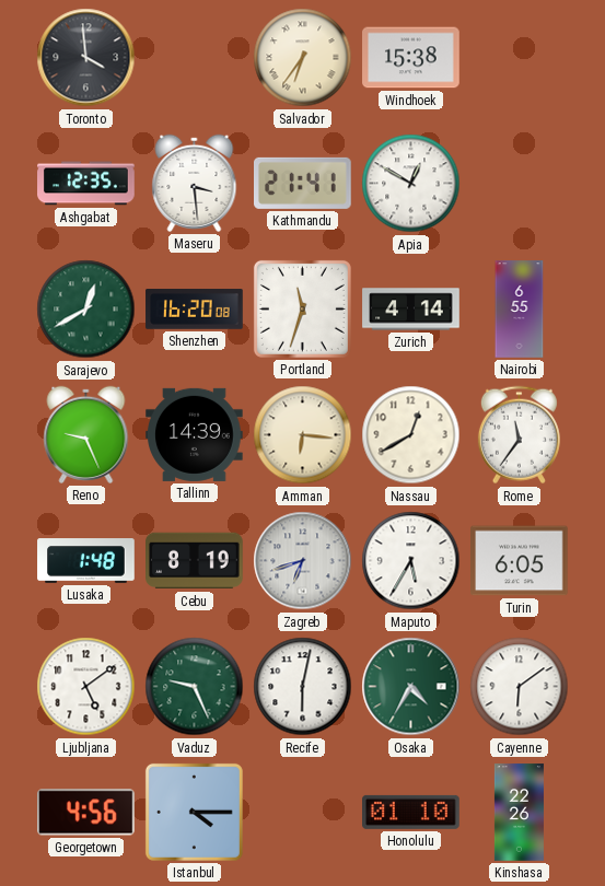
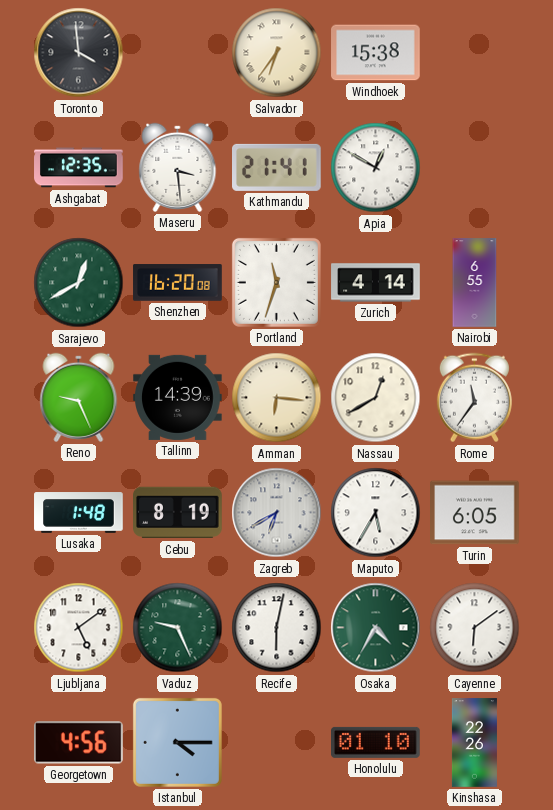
Zagreb: 6:42 -> 6:40
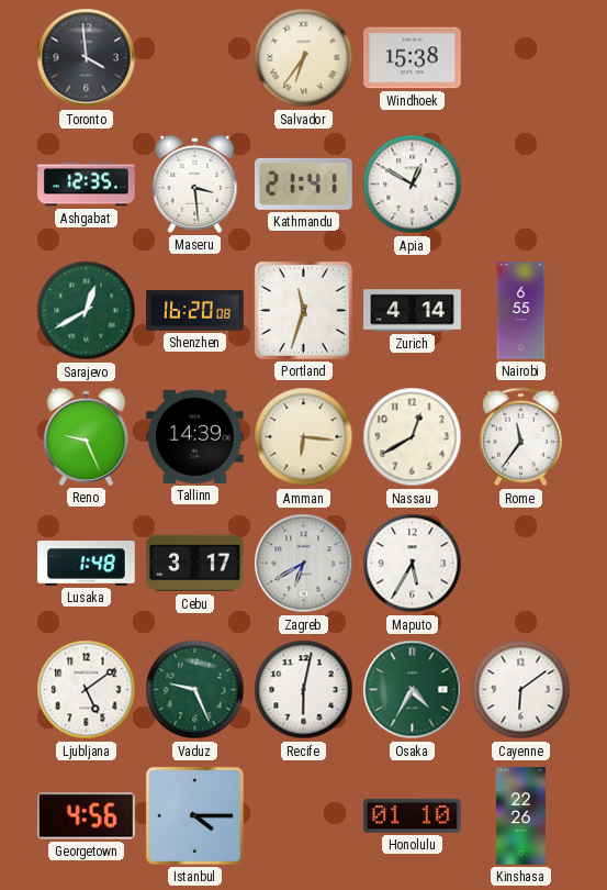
Cebu: 8:19 -> 3:17
Turin: 6:05 -> none
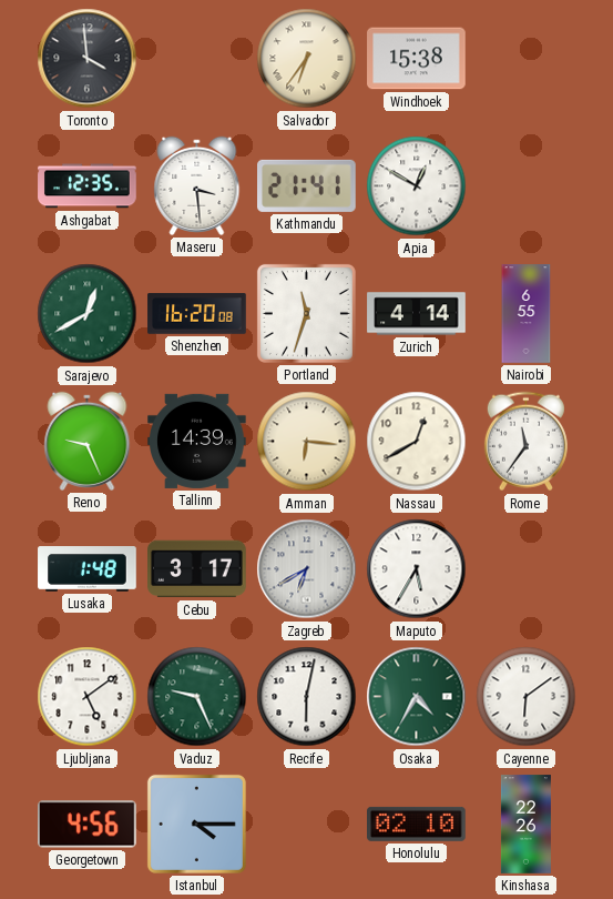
Honolulu: 01:10 -> 02:10
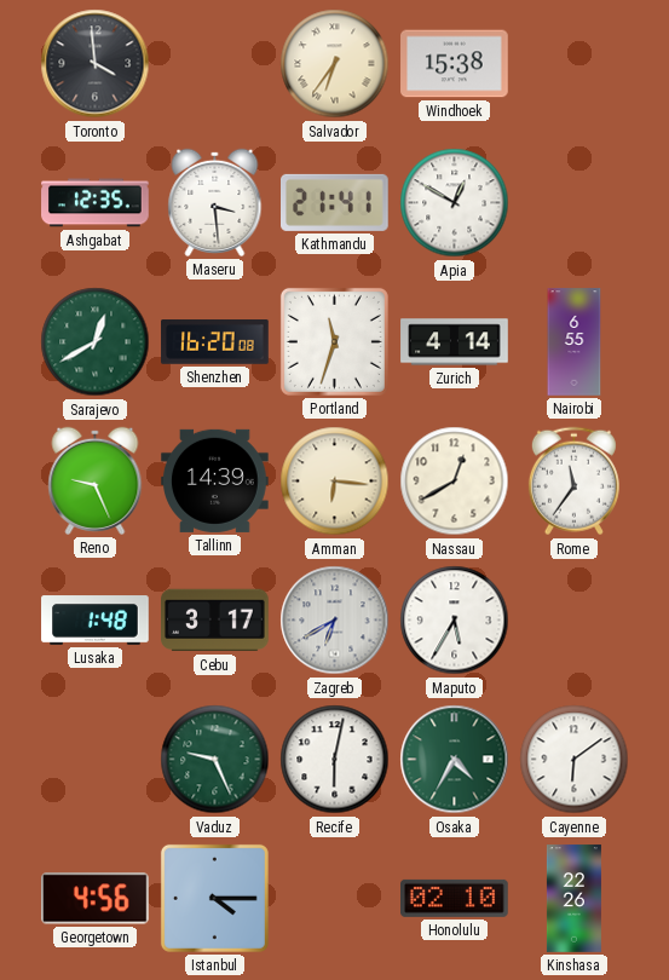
Ljubljana: 5:09 -> none
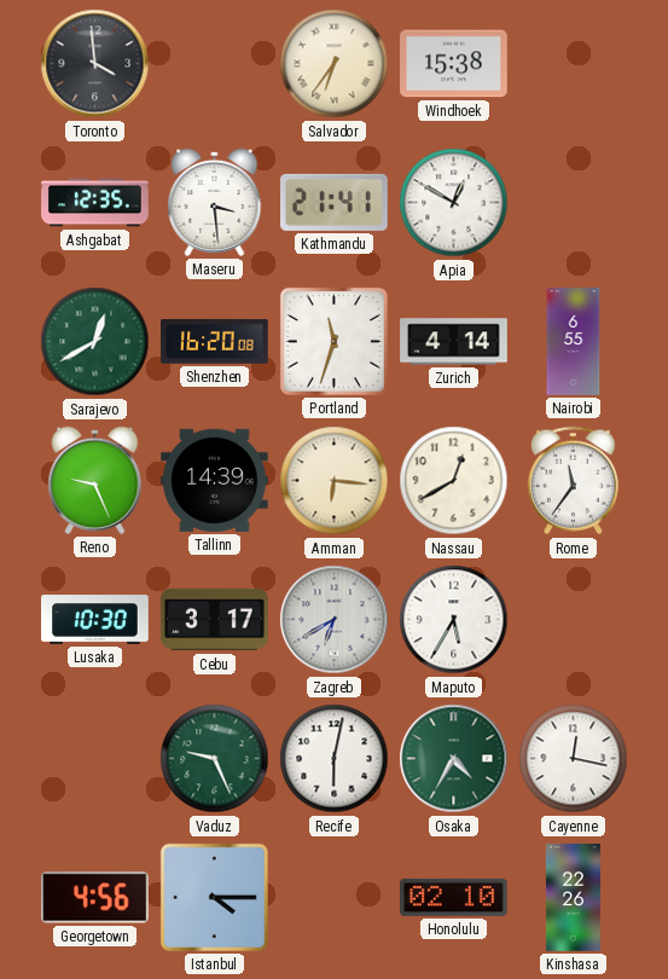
Lusaka: 1:48 -> 10:30
Cayenne: 6:09 -> 12:17
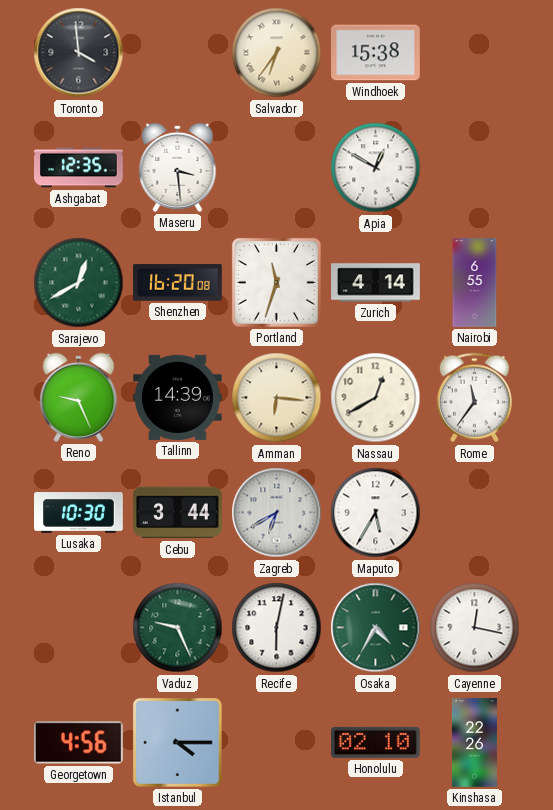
Kathmandu: 21:41 -> none
Cebu: 3:17 -> 3:44
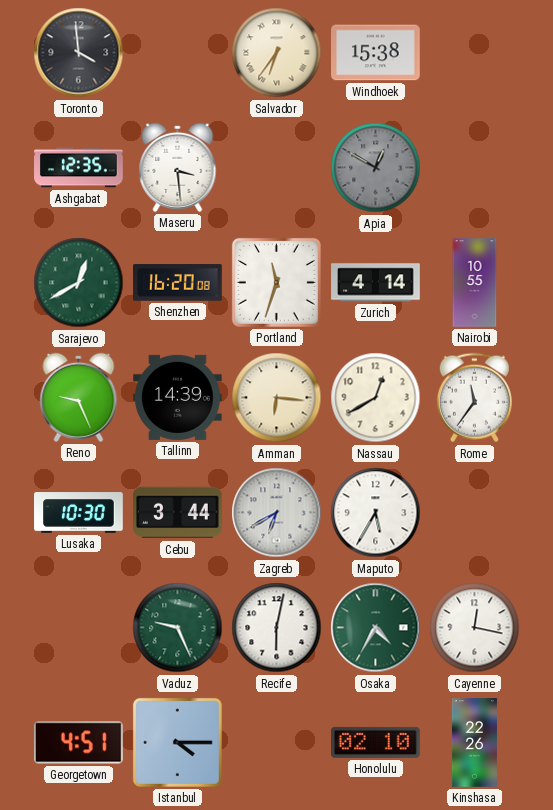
Apia dial: white -> grey
Nairobi: 6:55 -> 10:55
Georgetown: 4:56 -> 4:51
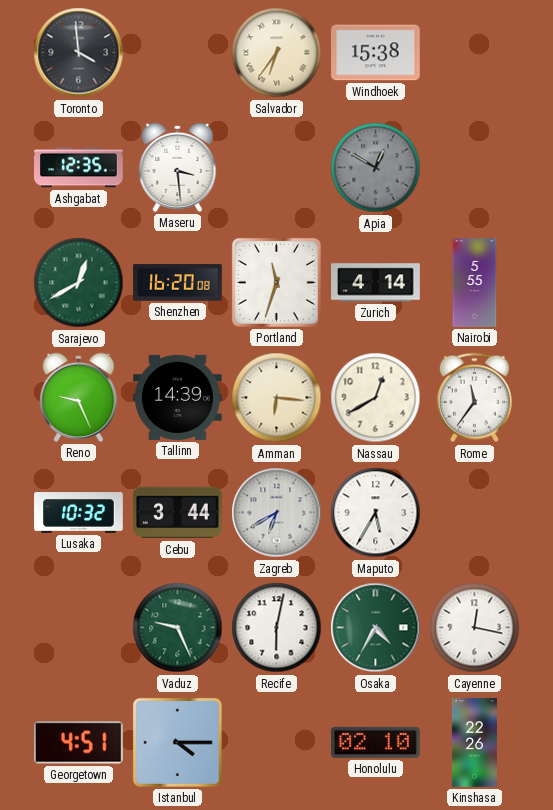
Nairobi: 10:55 -> 5:55
Lusaka: 10:30 -> 10:32
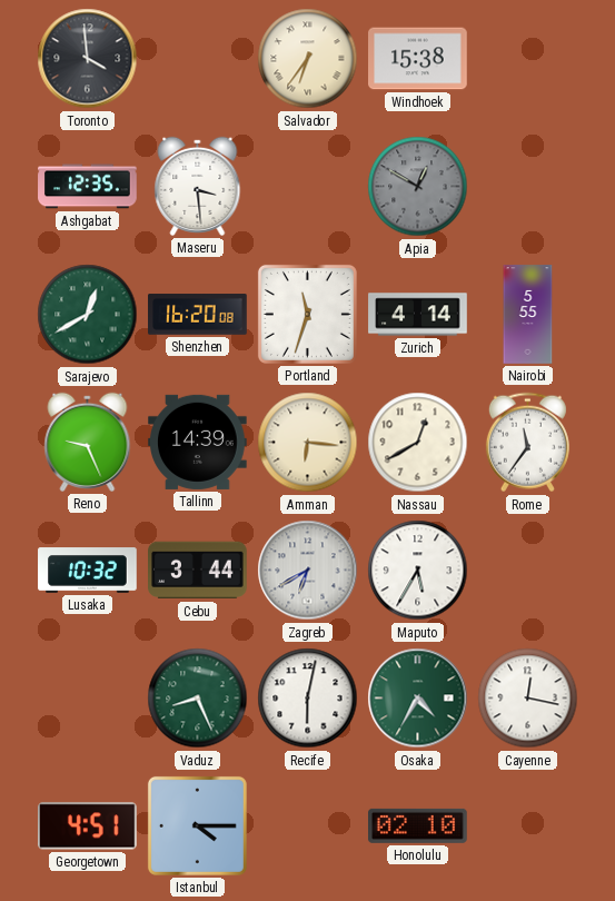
Vaduz: 9:26 -> 8:26
Kinshasa: 22:26 -> none
